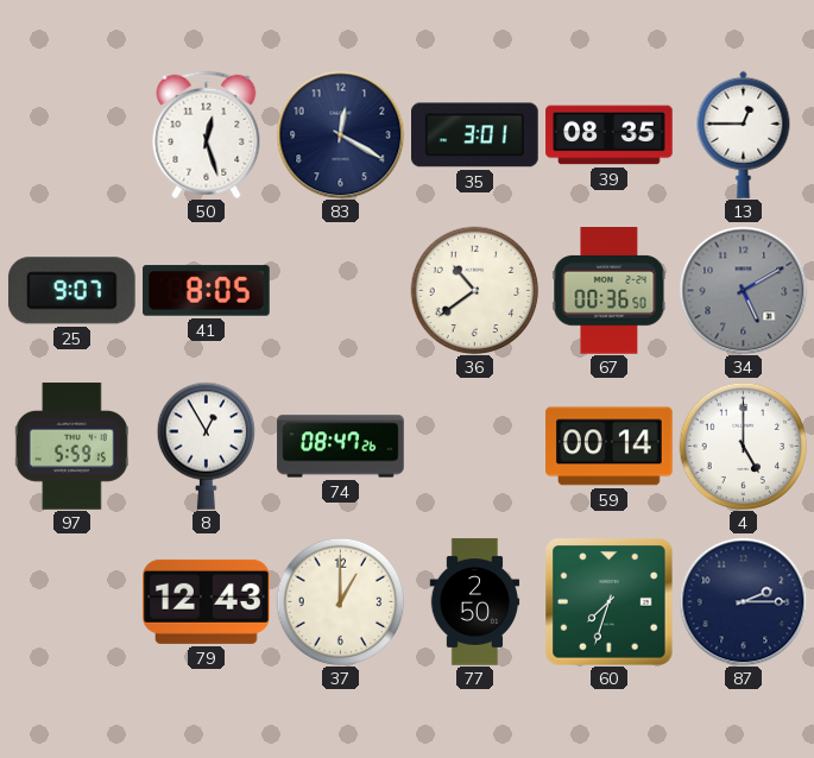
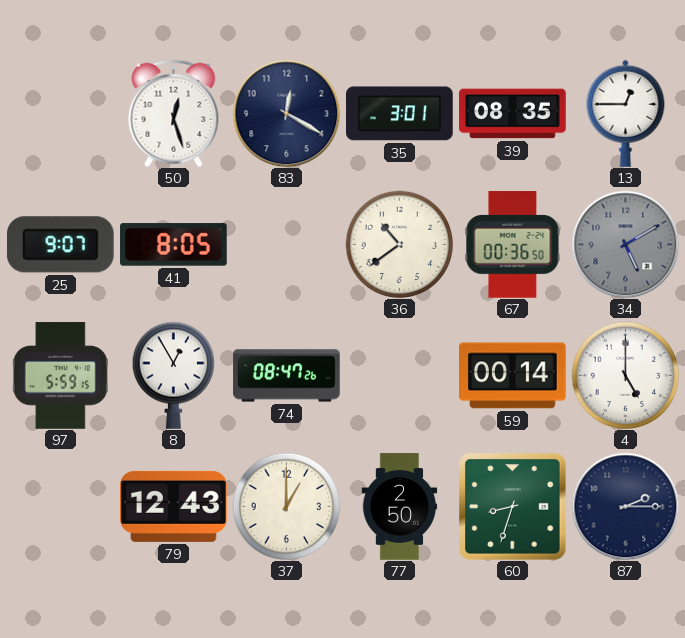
60: 7:33 -> 8:33
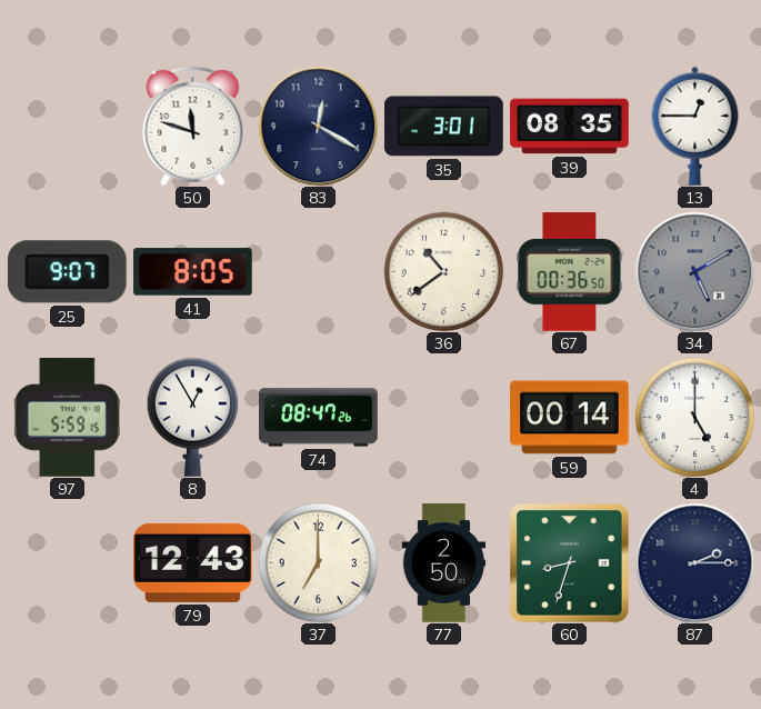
50: 12:27 -> 11:48
37: 1:00 -> 7:00
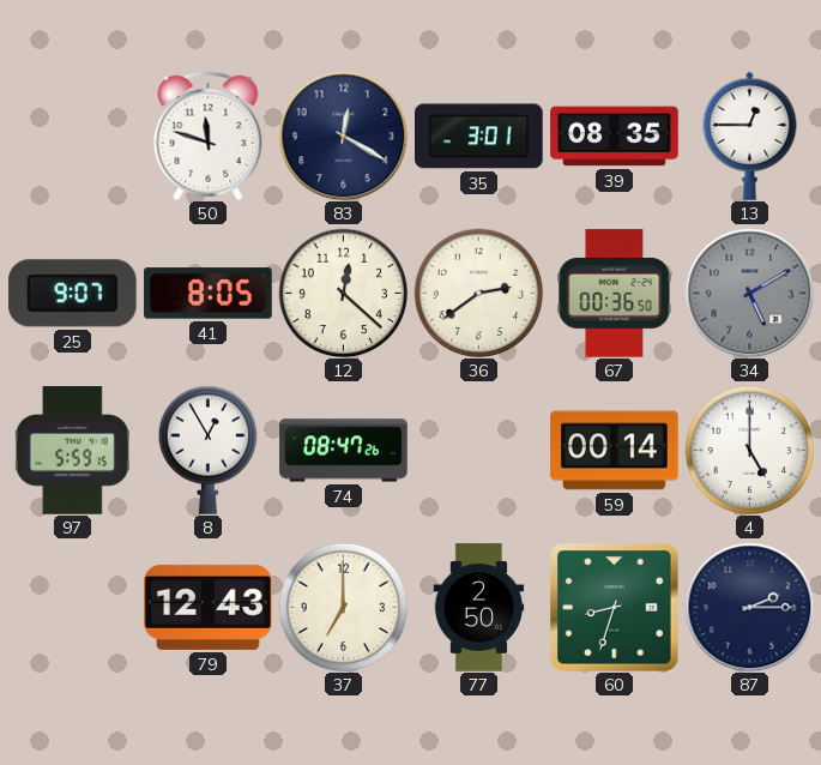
12: none -> 12:22
36: 10:39 -> 2:39
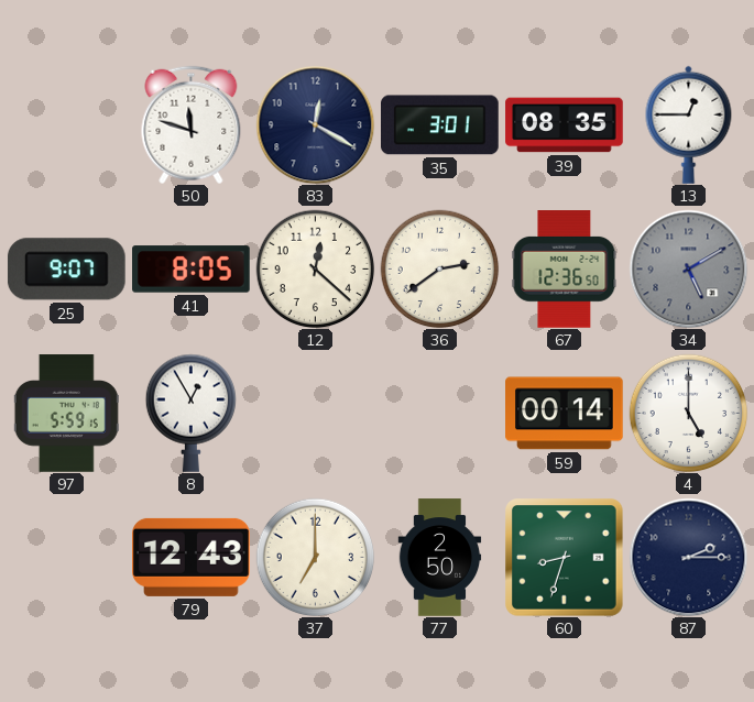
67: 00:36 -> 12:36
74: 08:47 -> none
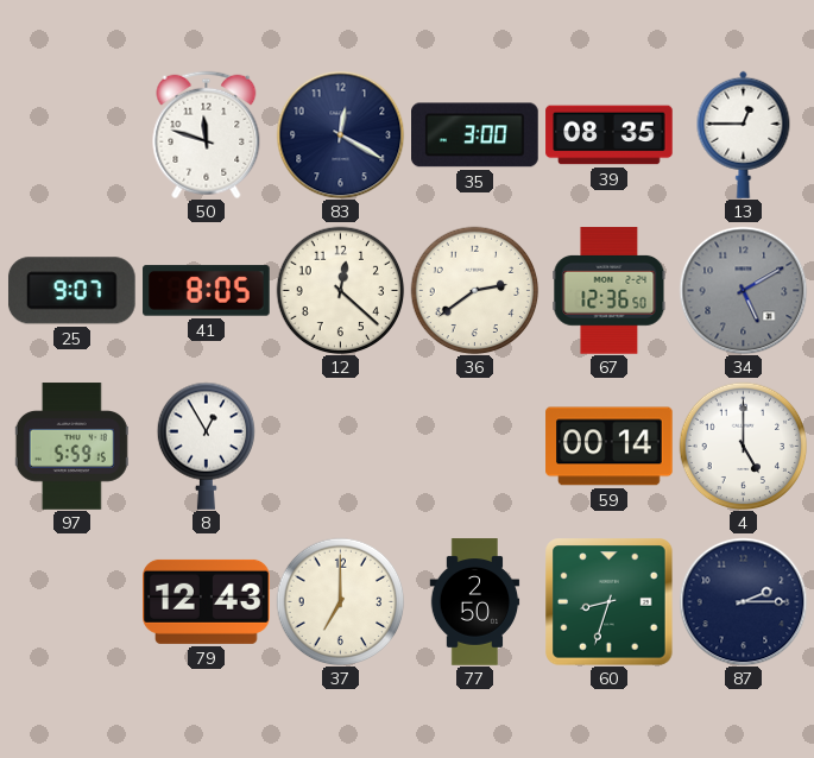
35: 3:01 -> 3:00
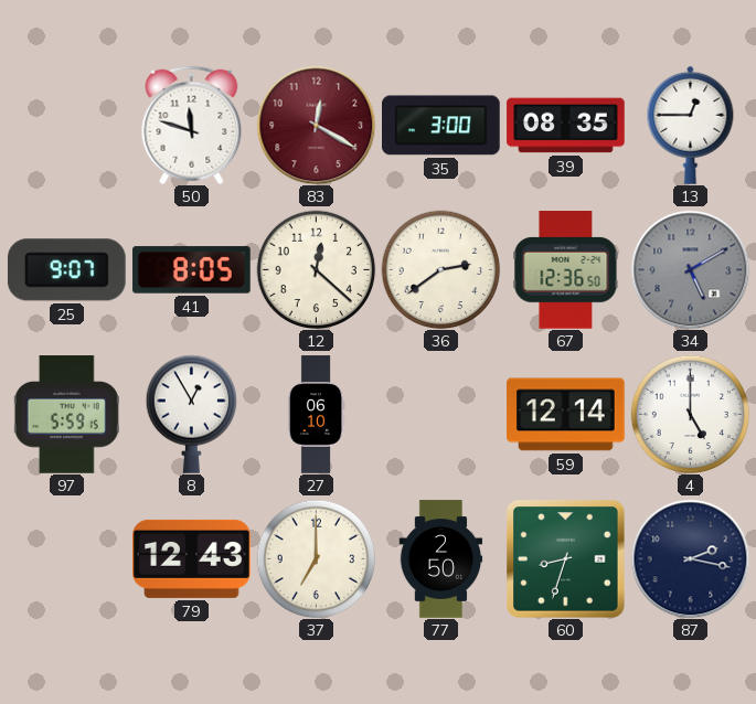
83 dial: navy -> burgundy
27: none -> 06:10
59: 00:14 -> 12:14
87: 2:15 -> 2:17
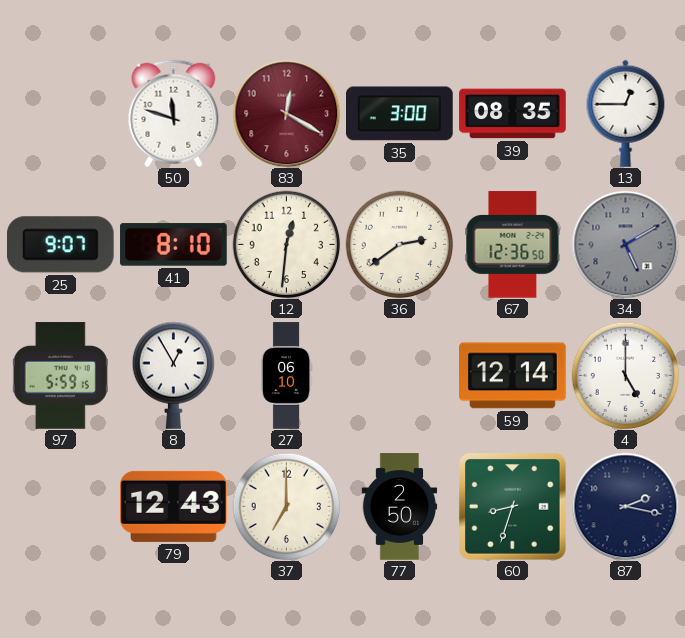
41: 8:05 -> 8:10
12: 12:22 -> 12:31
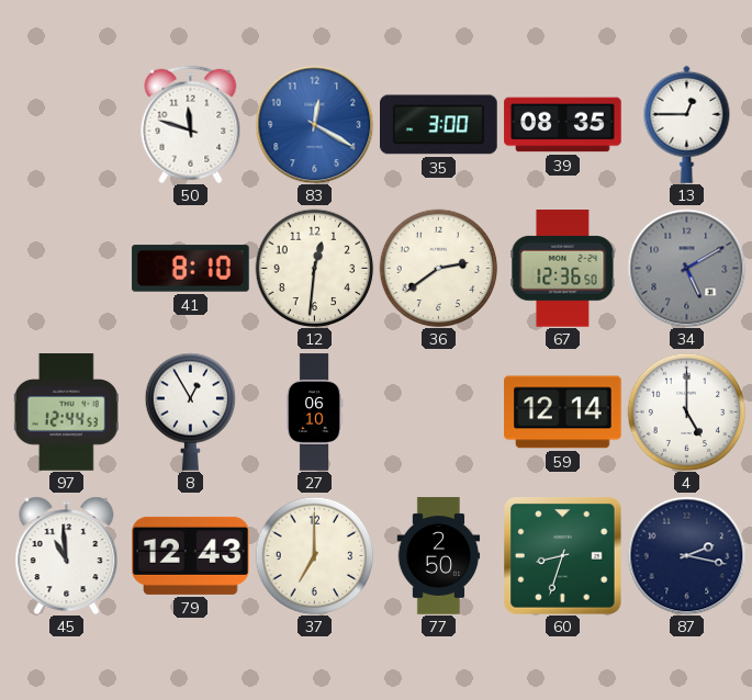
83 dial: burgundy -> blue
25: 9:07 -> none
97: 5:59 -> 12:44
45: none -> 10:59
